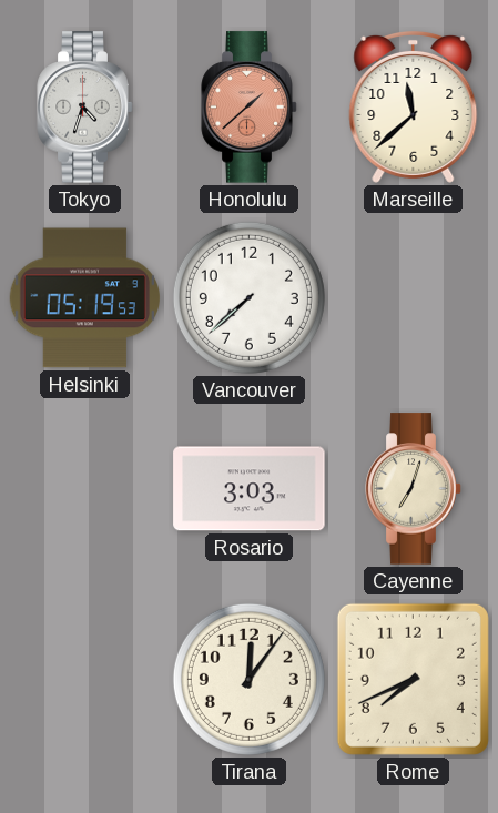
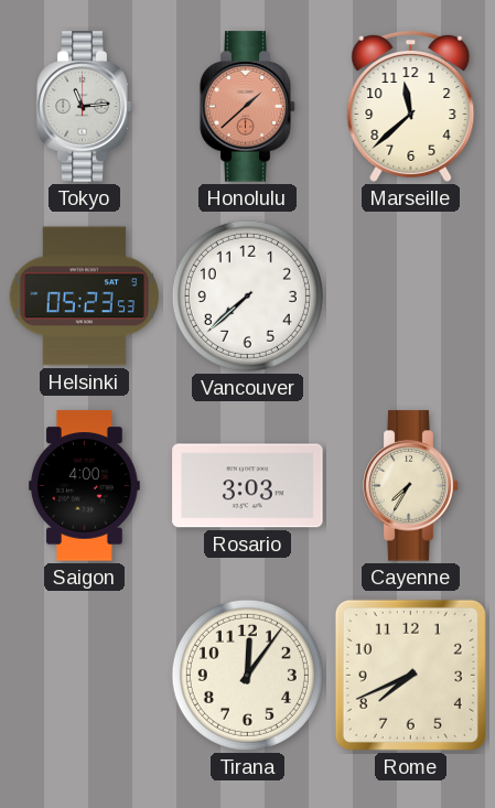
Tokyo: 4:33 -> 11:14
Helsinki: 05:19 -> 05:23
Saigon: none -> 4:00
Cayenne: 7:03 -> 7:35
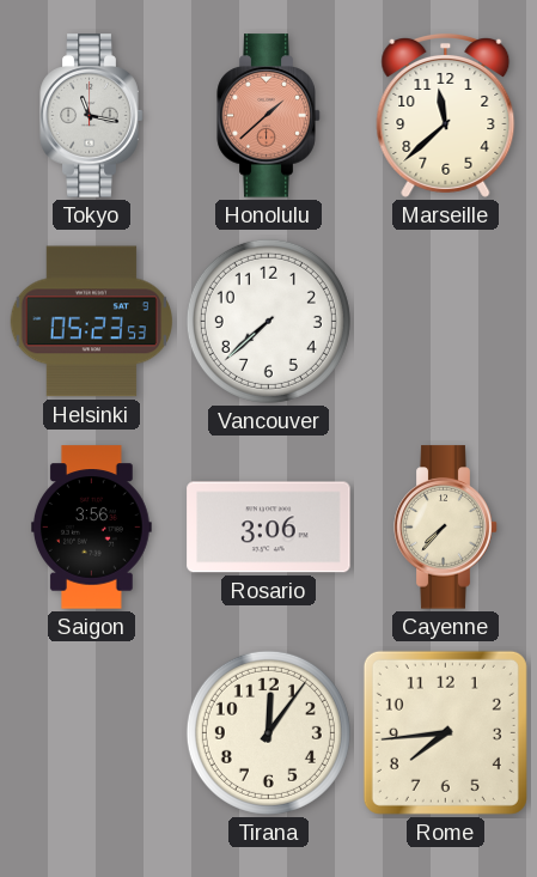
Tokyo: 11:14 -> 11:17
Saigon: 4:00 -> 3:56
Rosario: 3:03 -> 3:06
Cayenne: 7:35 -> 7:37
Rome: 7:41 -> 7:44
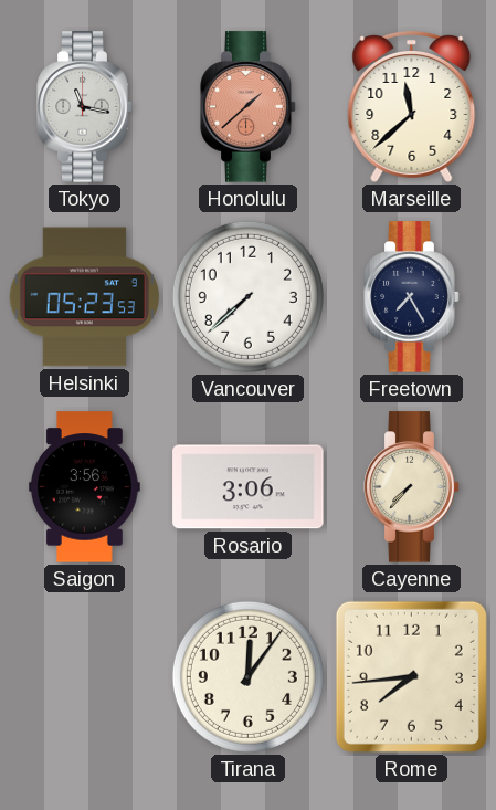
Freetown: none -> 7:25
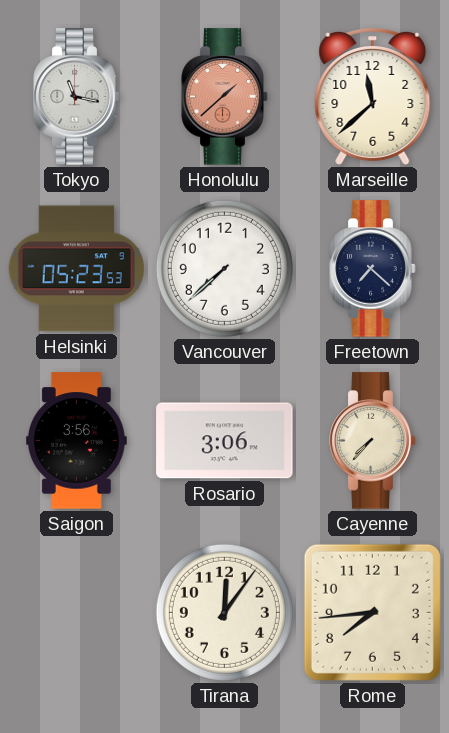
Freetown: 7:25 -> 7:22
